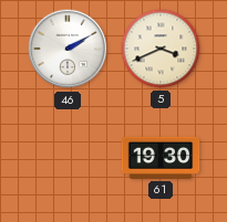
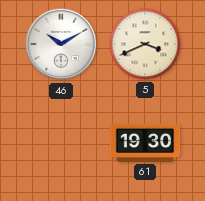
46: 2:10 -> 10:10
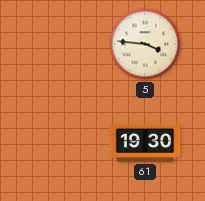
46: 10:10 -> none
5: 3:41 -> 3:46
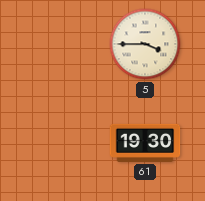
5: 3:46 -> 3:45
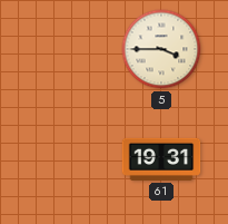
61: 19:30 -> 19:31
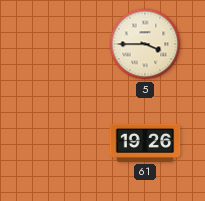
61: 19:31 -> 19:26
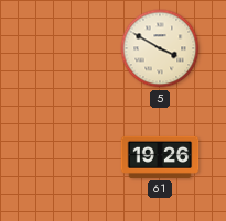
5: 3:45 -> 3:50
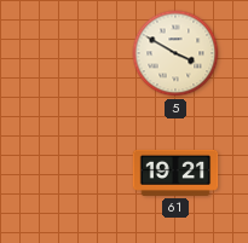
61: 19:26 -> 19:21
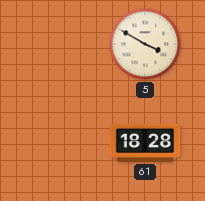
61: 19:21 -> 18:28
